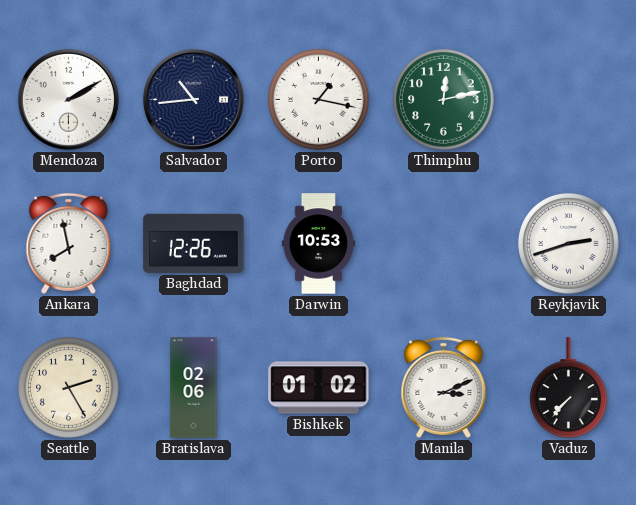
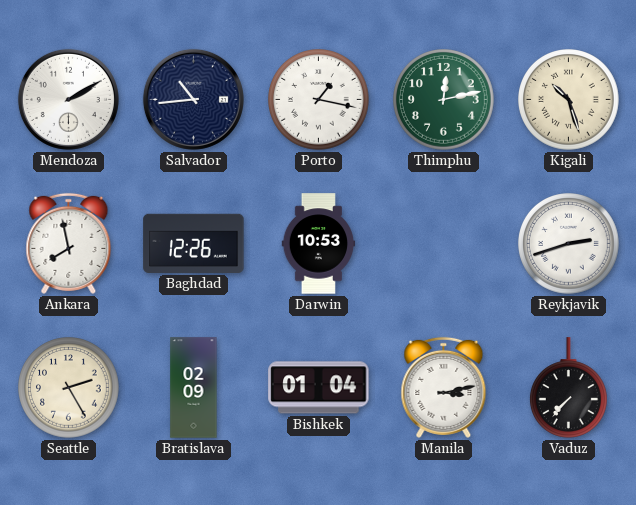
Kigali: none -> 10:27
Bratislava: 02:06 -> 02:09
Bishkek: 01:02 -> 01:04
Manila: 3:11 -> 3:13
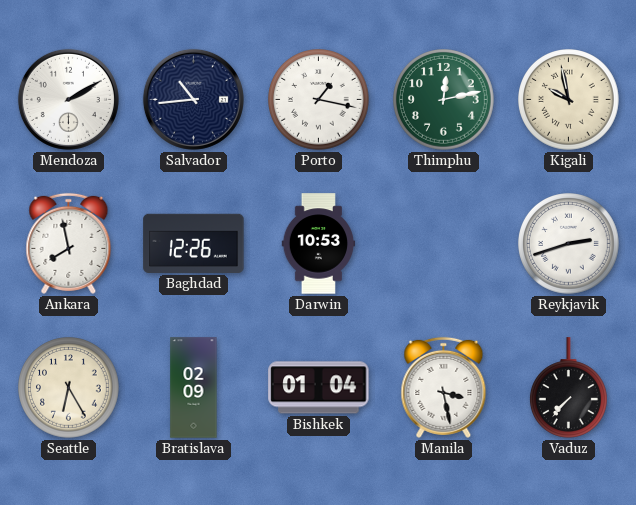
Kigali: 10:27 -> 9:58
Seattle: 2:25 -> 6:25
Manila: 3:13 -> 3:28
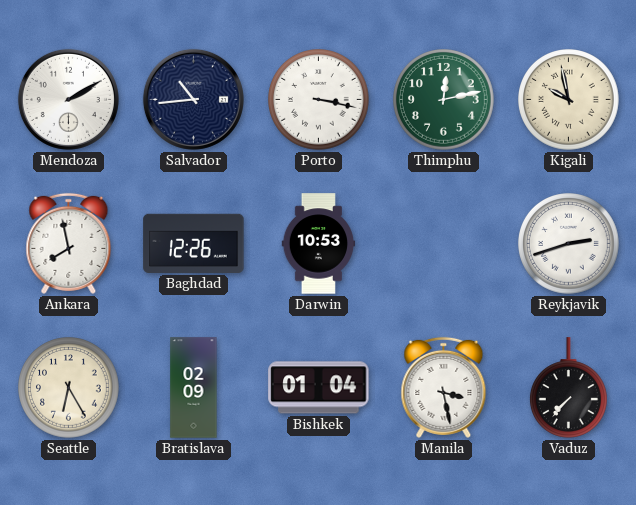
Porto: 1:17 -> 3:17
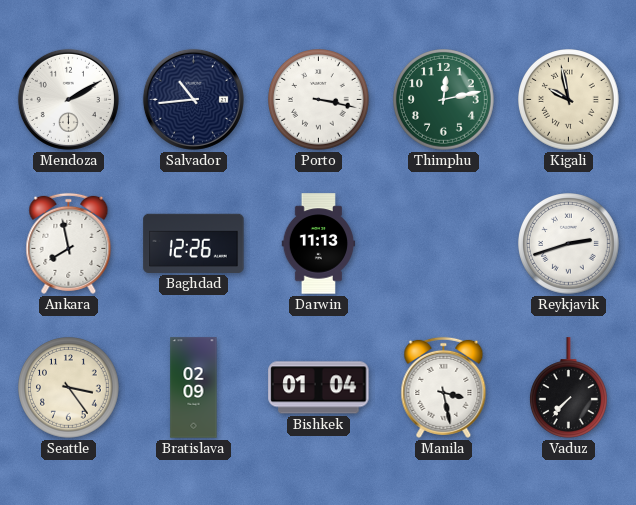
Darwin: 10:53 -> 11:13
Seattle: 6:25 -> 3:24
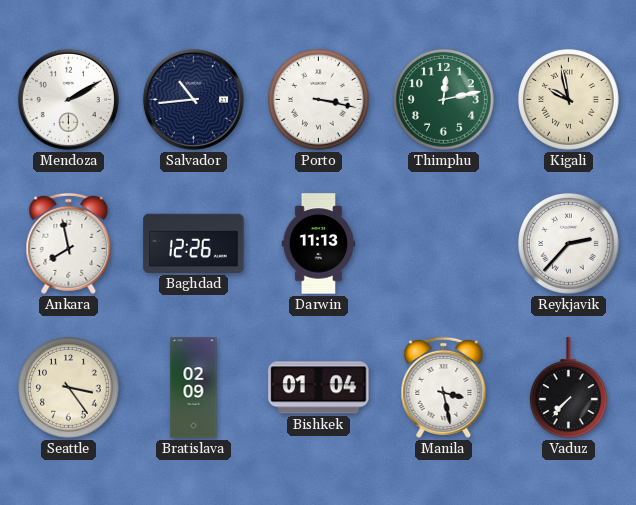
Reykjavik: 2:42 -> 2:37
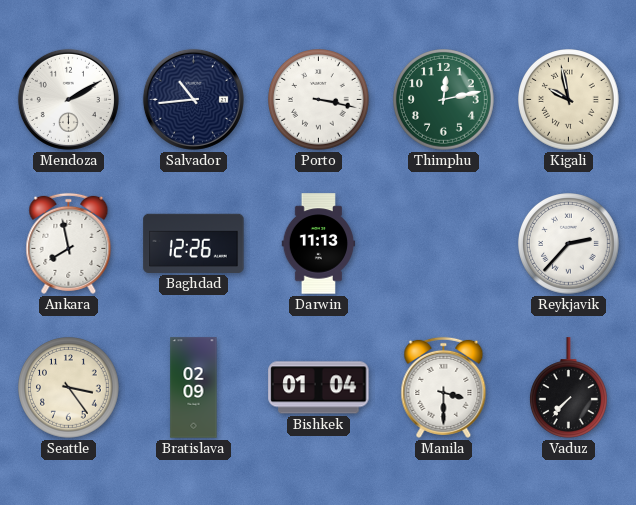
Manila: 3:28 -> 3:30
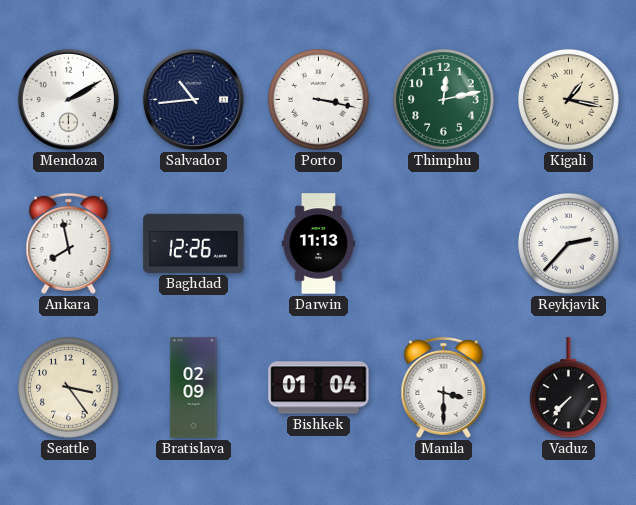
Kigali: 9:58 -> 1:17
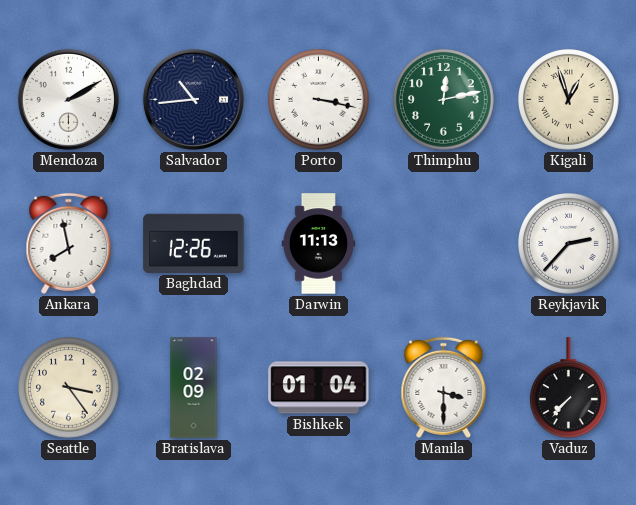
Kigali: 1:17 -> 12:57
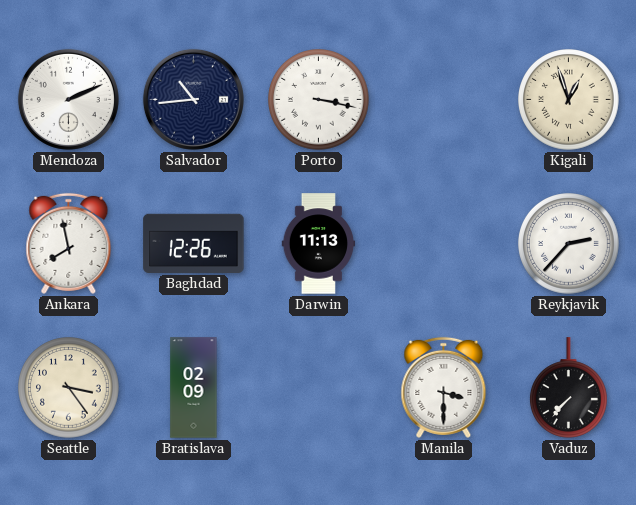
Mendoza: 2:10 -> 2:11
Thimphu: 12:13 -> none
Bishkek: 01:04 -> none
